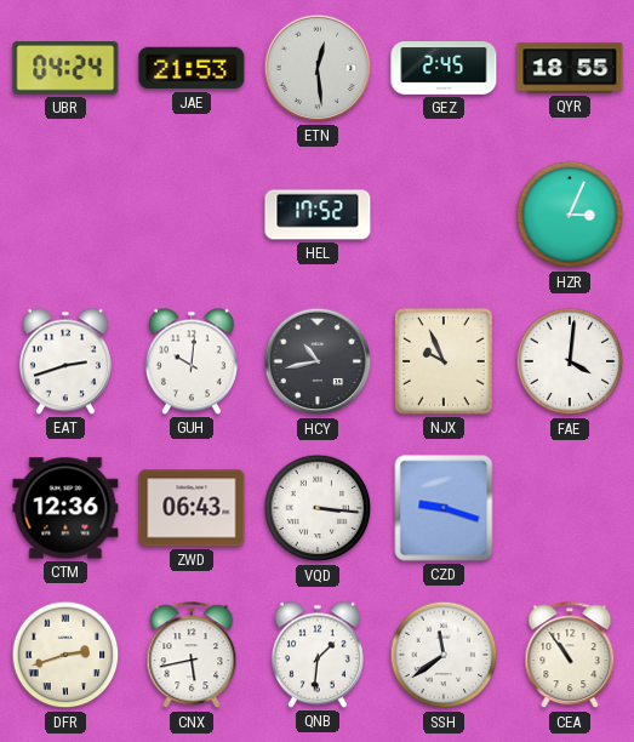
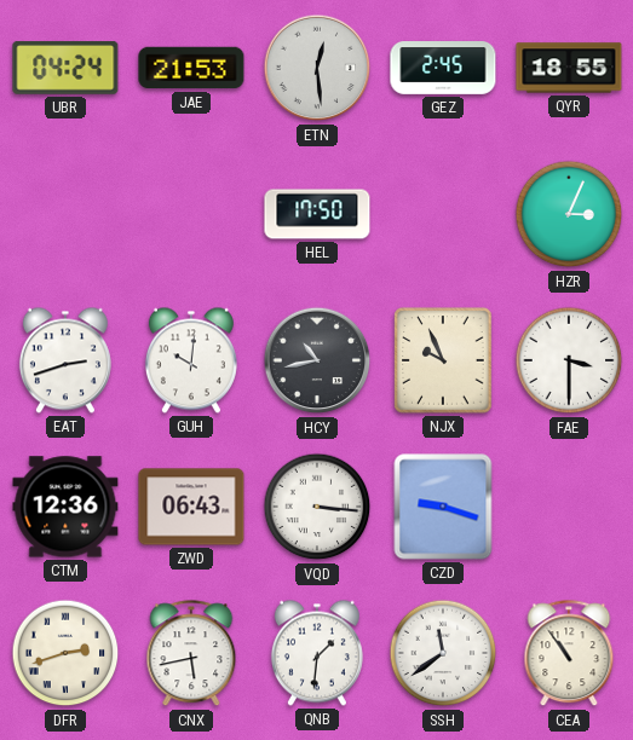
HEL: 17:52 -> 17:50
FAE: 4:01 -> 3:30
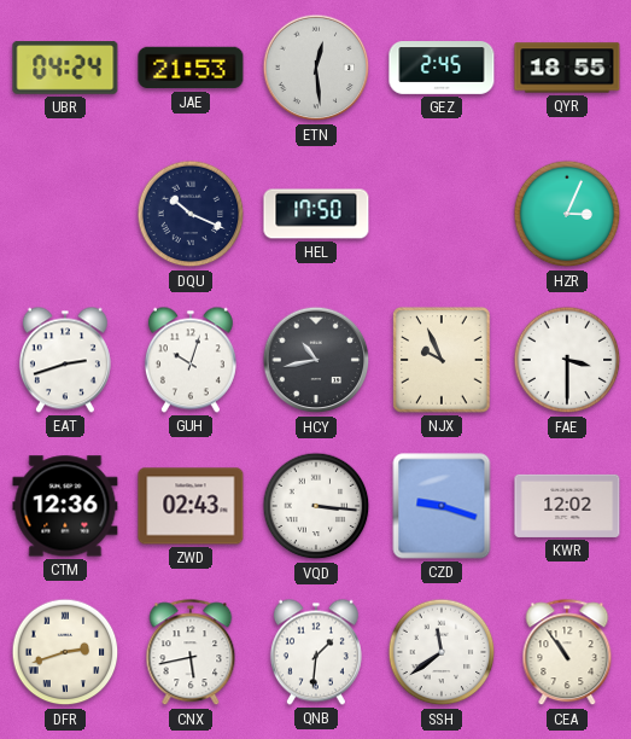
DQU: none -> 10:19
GUH: 10:01 -> 10:03
ZWD: 06:43 -> 02:43
KWR: none -> 12:02
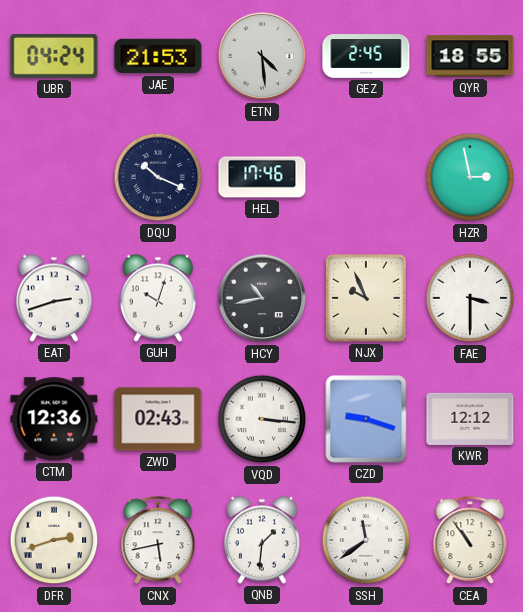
ETN: 12:29 -> 4:29
HEL: 17:50 -> 17:46
HZR: 3:04 -> 2:58
KWR: 12:02 -> 12:12
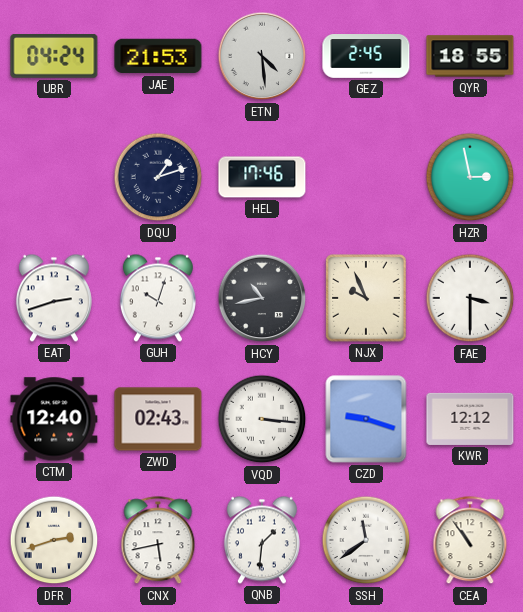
DQU: 10:19 -> 1:12
CTM: 12:36 -> 12:40
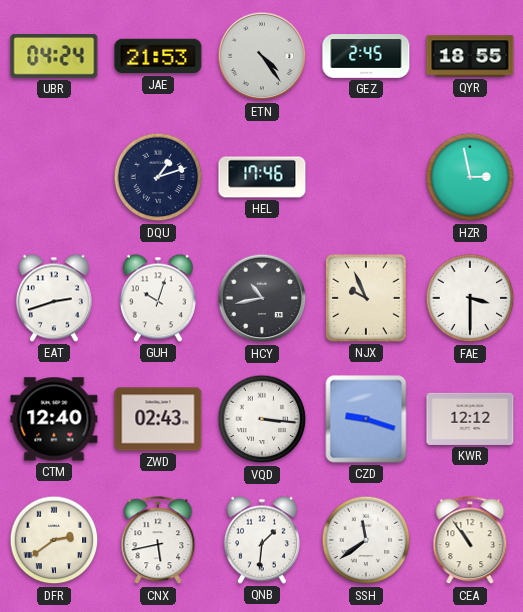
ETN: 4:29 -> 4:24
DFR: 2:42 -> 2:39
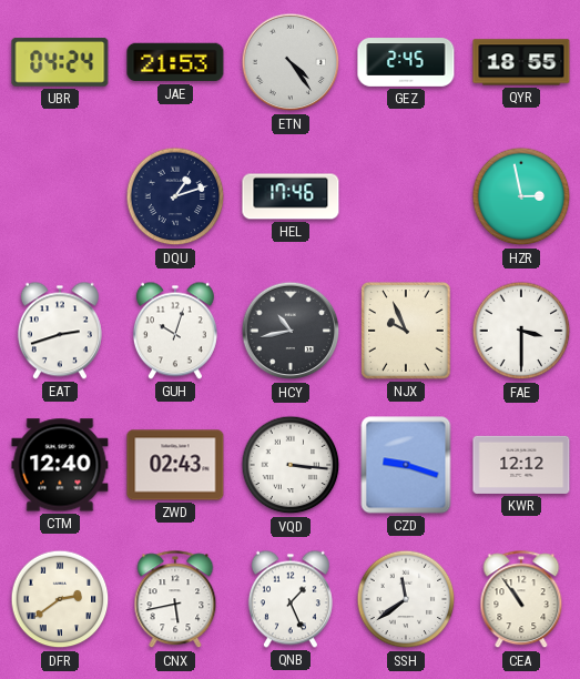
QNB: 1:31 -> 1:26
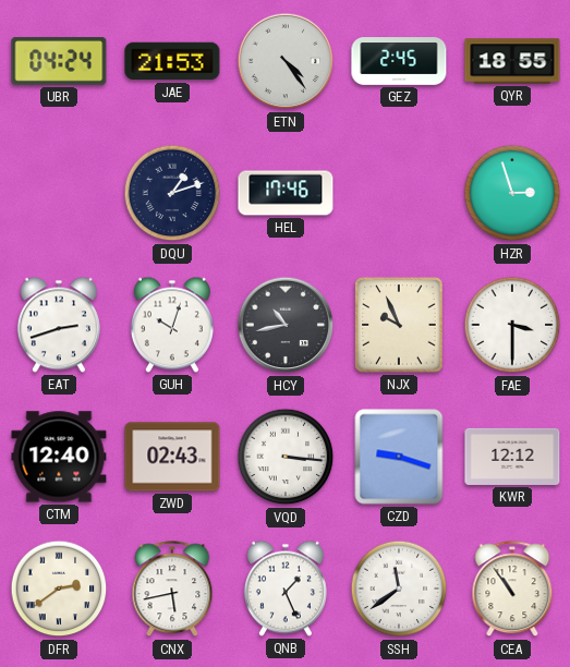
HZR: 2:58 -> 2:57
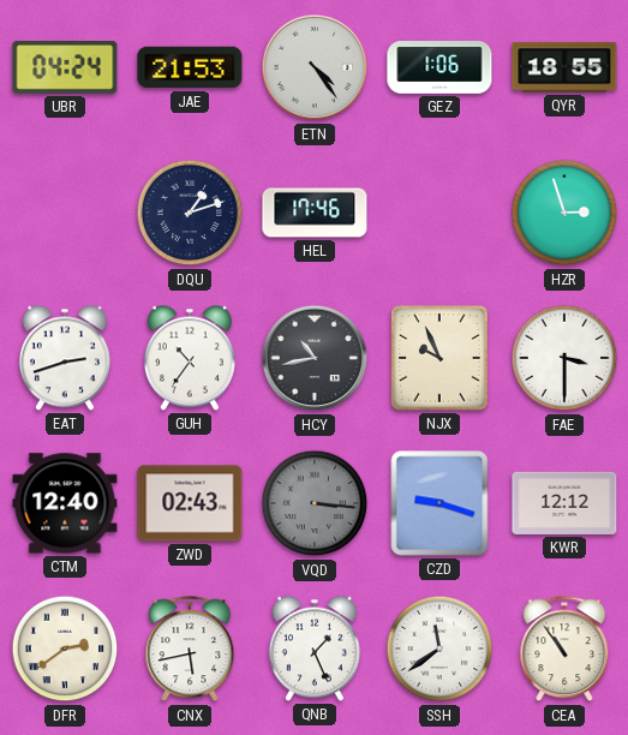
GEZ: 2:45 -> 1:06
GUH: 10:03 -> 10:36
VQD dial: white -> grey
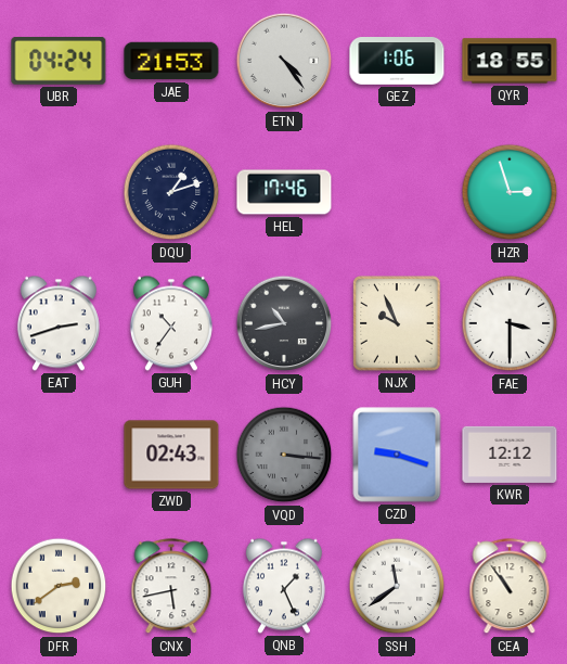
CTM: 12:40 -> none
